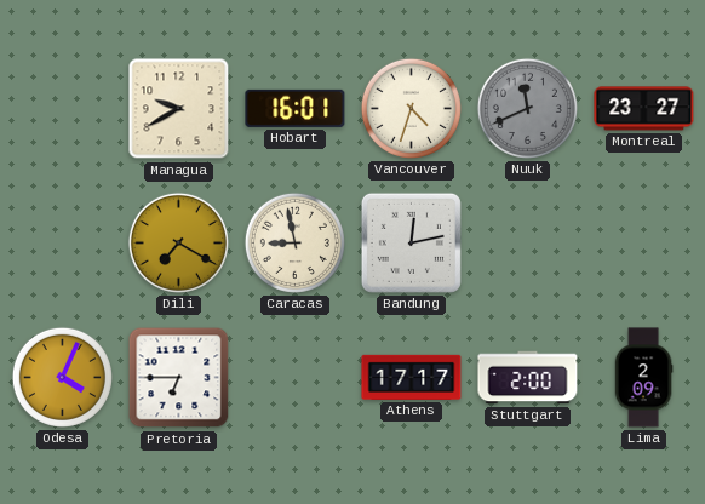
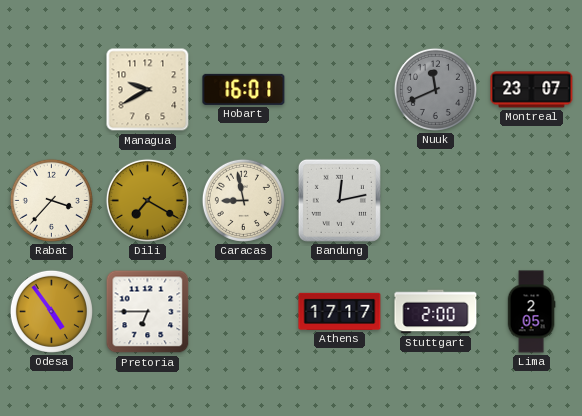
Vancouver: 4:33 -> none
Montreal: 23:27 -> 23:07
Rabat: none -> 3:37
Odesa: 4:04 -> 4:54
Lima: 2:09 -> 2:05
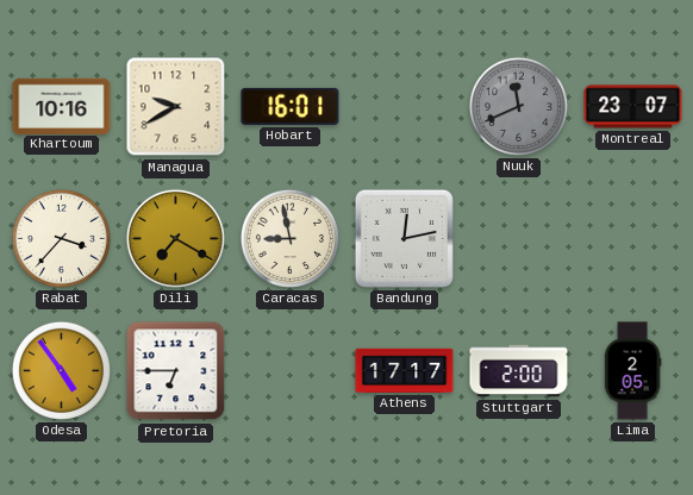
Khartoum: none -> 10:16
